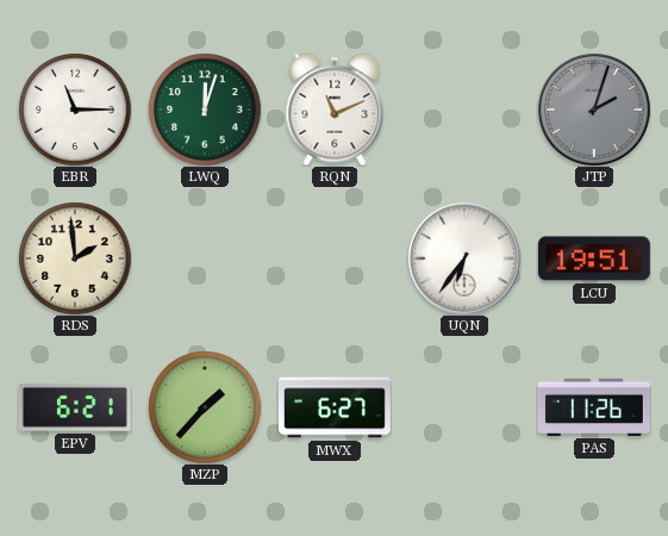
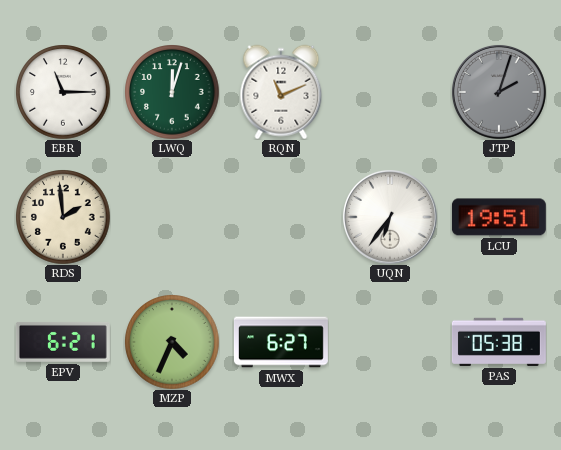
MZP: 1:37 -> 4:34
PAS: 11:26 -> 05:38
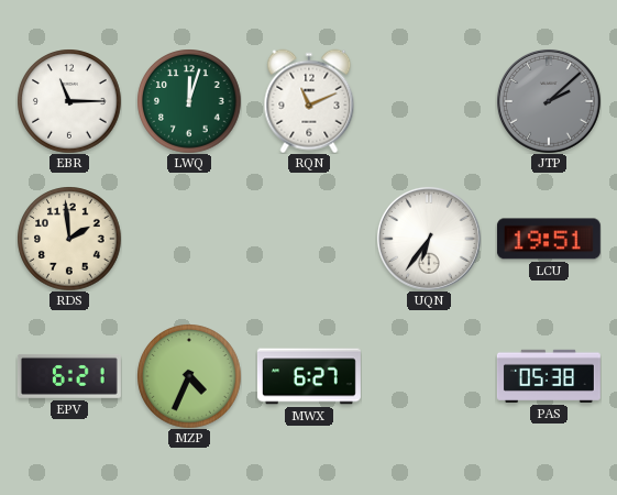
JTP: 2:03 -> 2:08
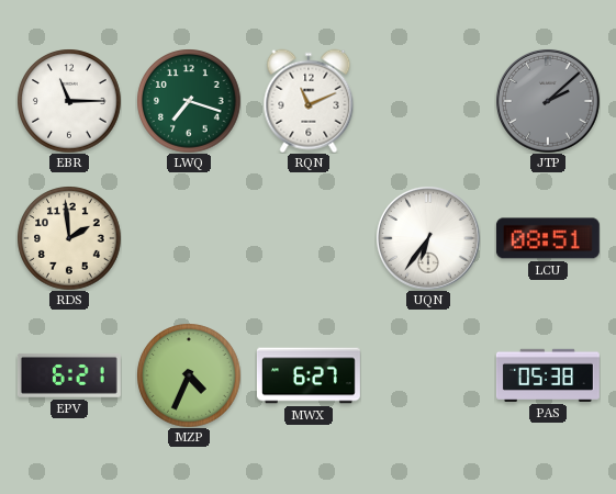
LWQ: 12:03 -> 7:18
LCU: 19:51 -> 08:51
